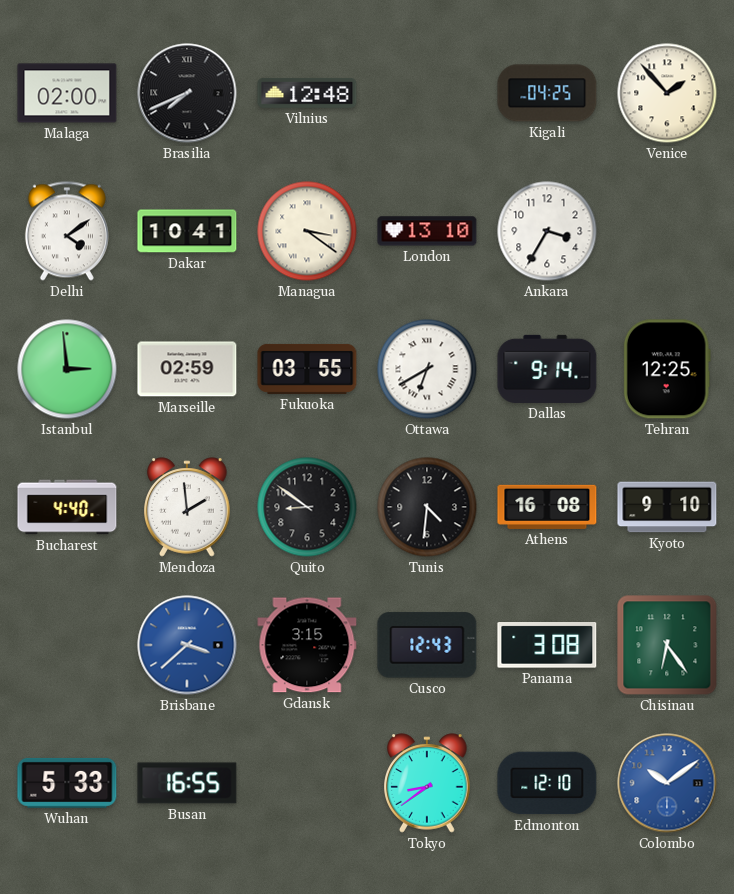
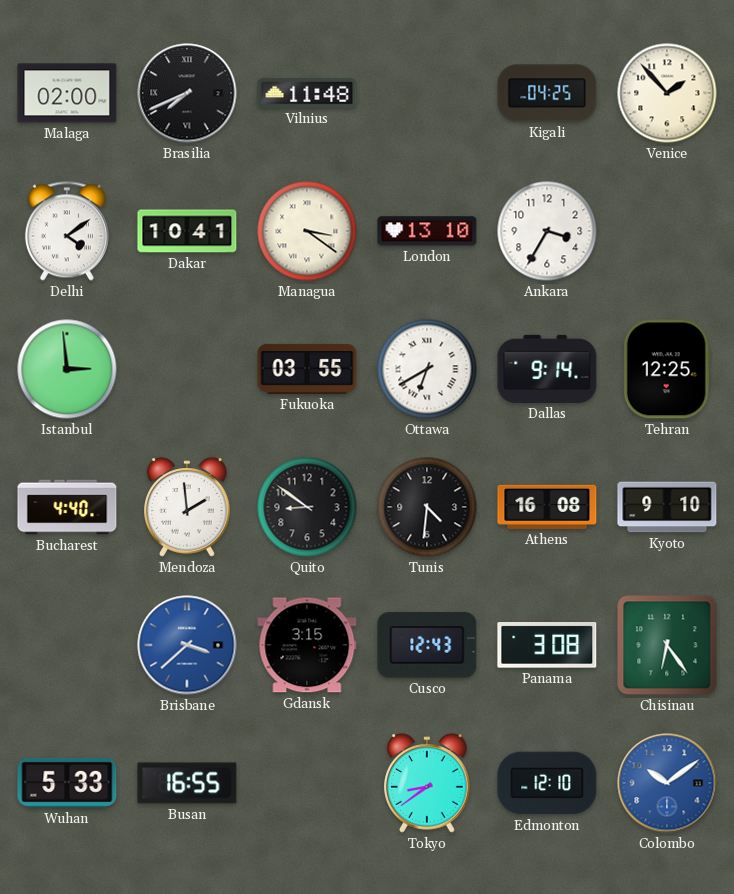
Vilnius: 12:48 -> 11:48
Marseille: 02:59 -> none
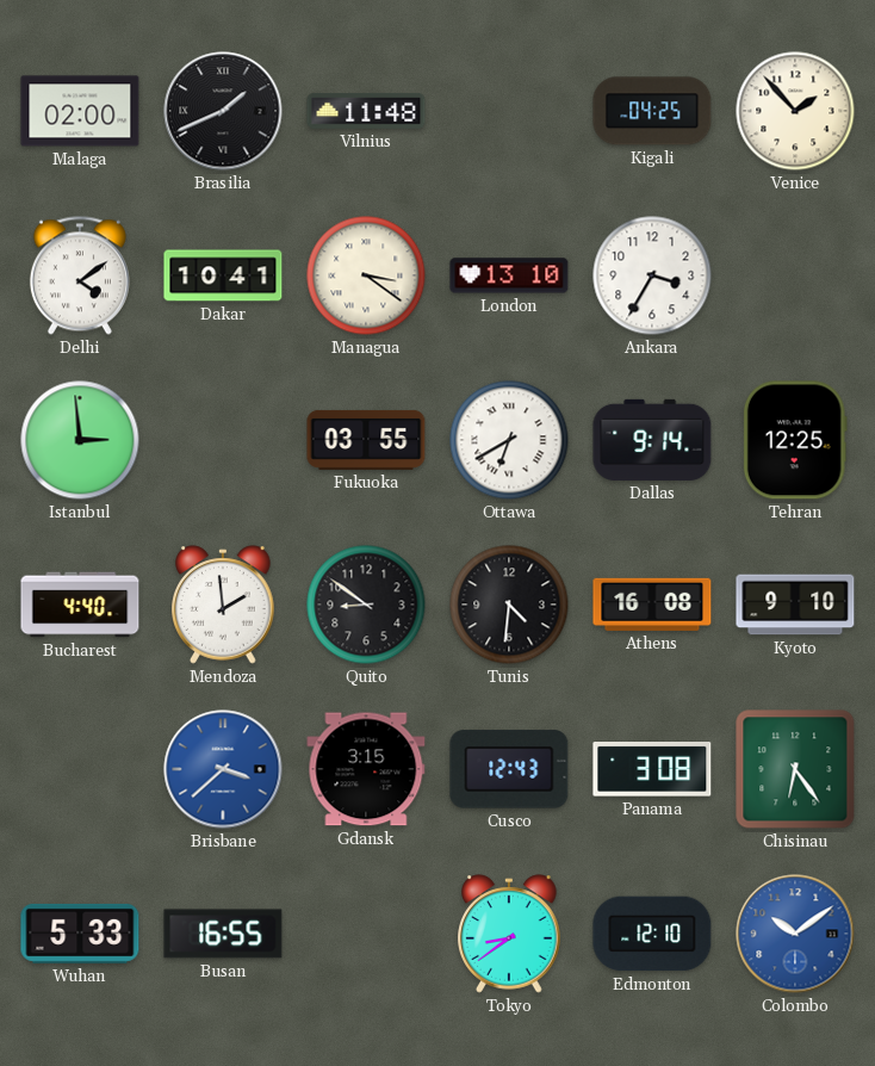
Brasilia: 7:41 -> 1:41
